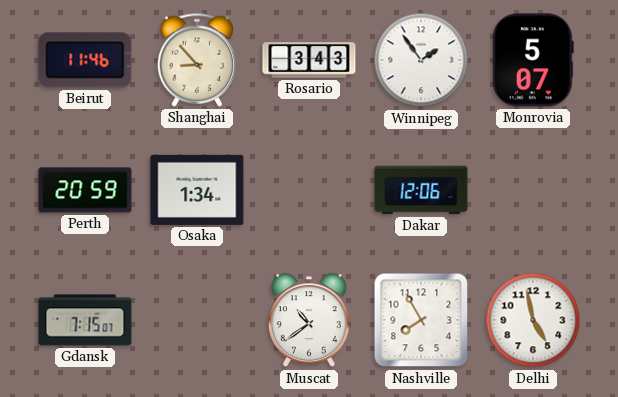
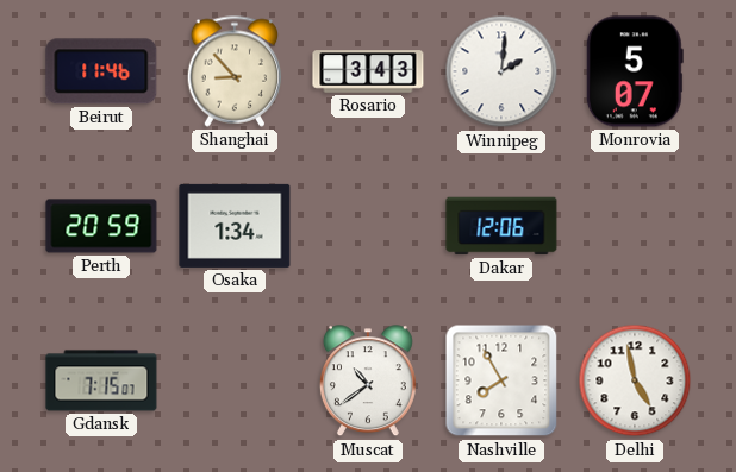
Winnipeg: 1:54 -> 2:01
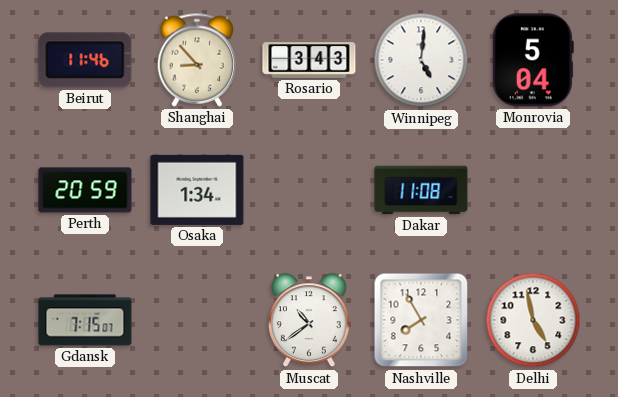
Winnipeg: 2:01 -> 5:01
Monrovia: 5:07 -> 5:04
Dakar: 12:06 -> 11:08
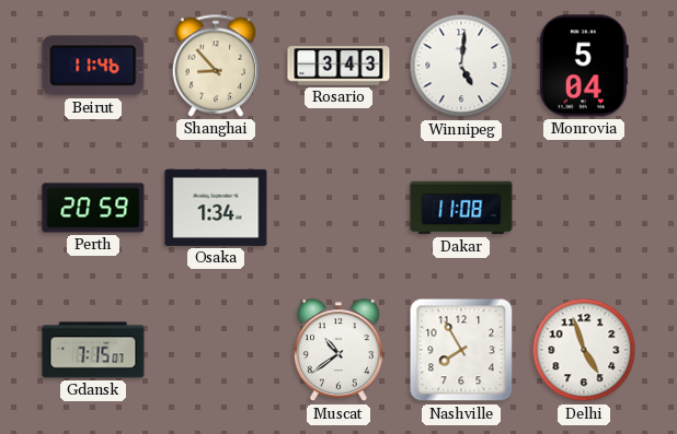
Delhi: 4:58 -> 4:57
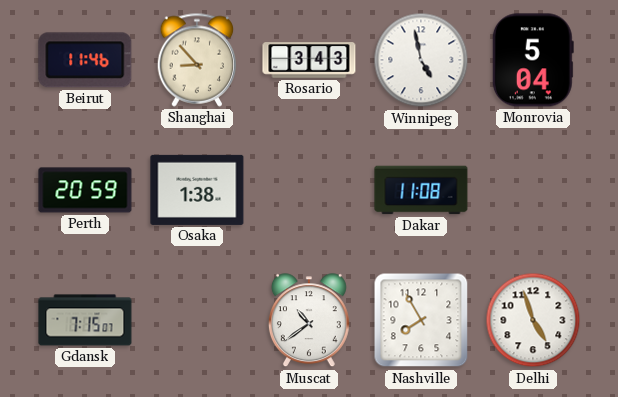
Winnipeg: 5:01 -> 4:58
Osaka: 1:34 -> 1:38
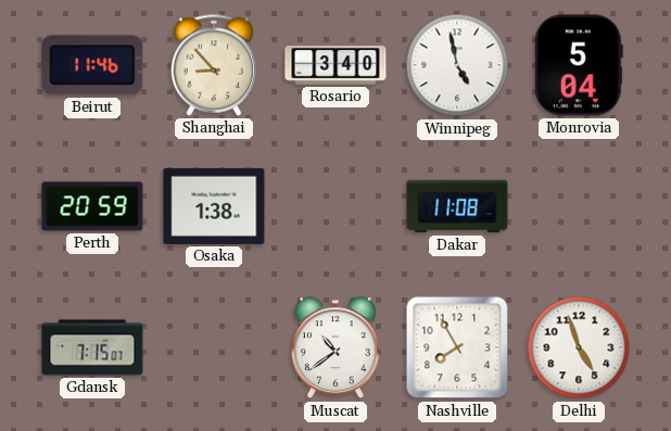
Rosario: 3:43 -> 3:40
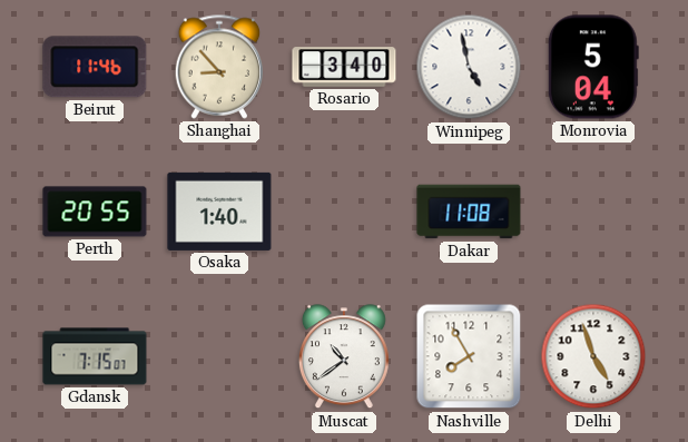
Perth: 20:59 -> 20:55
Osaka: 1:38 -> 1:40
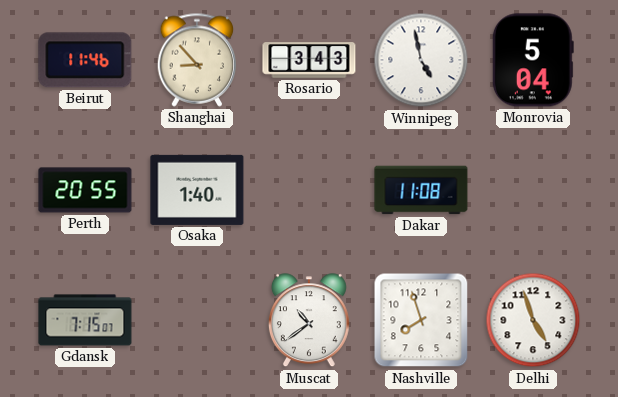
Rosario: 3:40 -> 3:43
Nashville: 7:55 -> 7:57
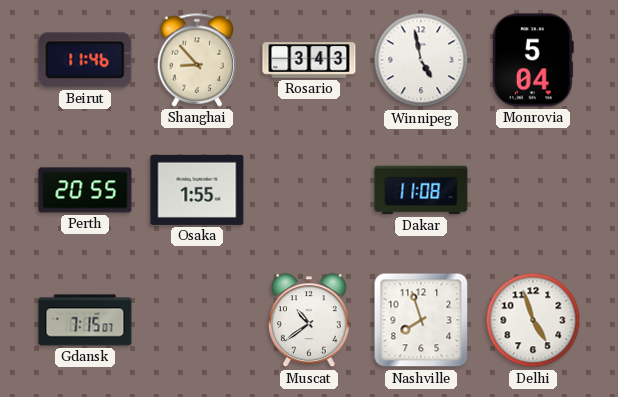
Osaka: 1:40 -> 1:55
